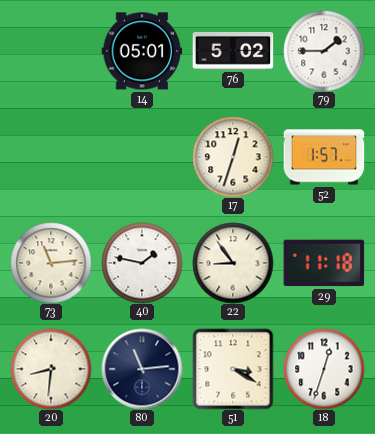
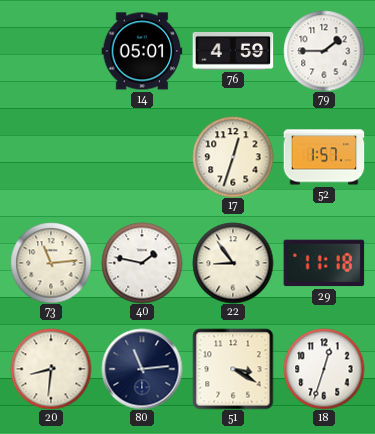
76: 5:02 -> 4:59
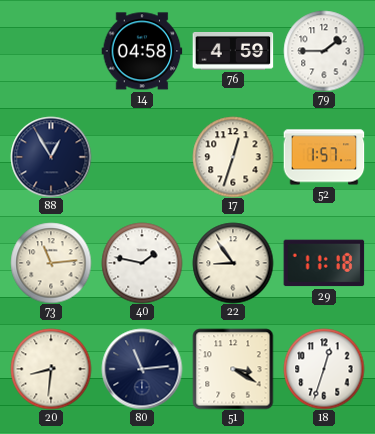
14: 05:01 -> 04:58
88: none -> 12:55
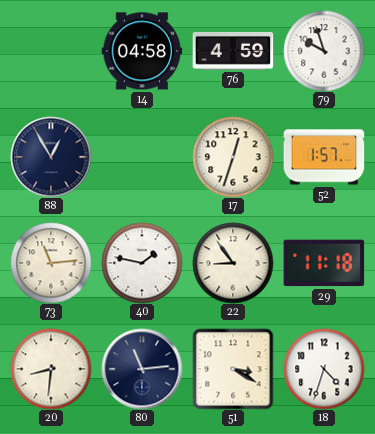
79: 1:45 -> 9:57
18: 12:33 -> 4:33
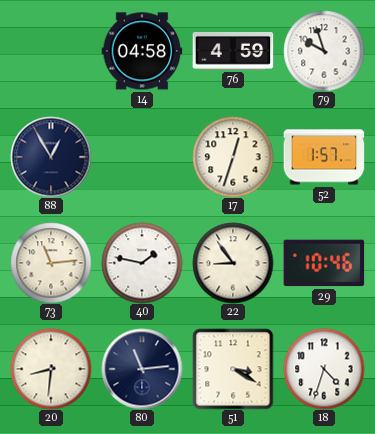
29: 11:18 -> 10:46
